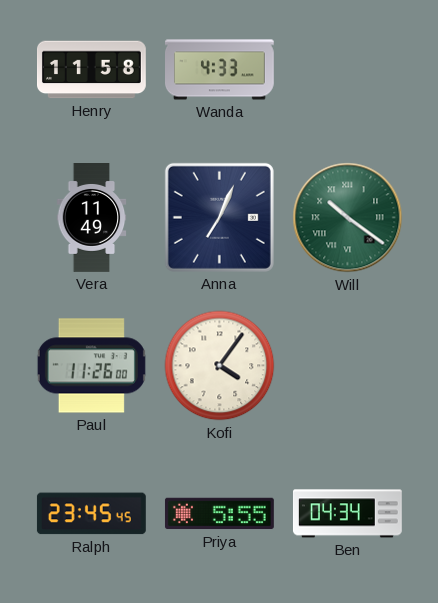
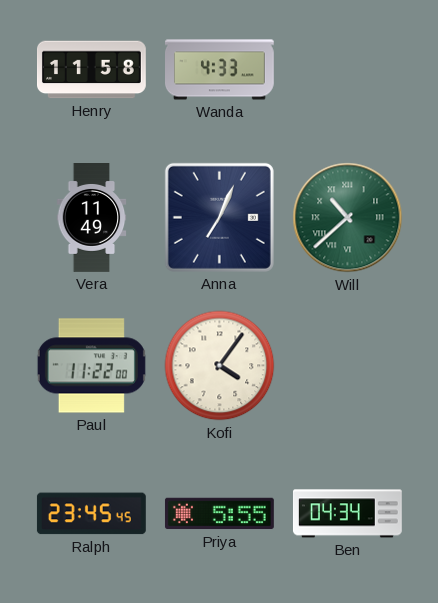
Will: 10:21 -> 10:38
Paul: 11:26 -> 11:22
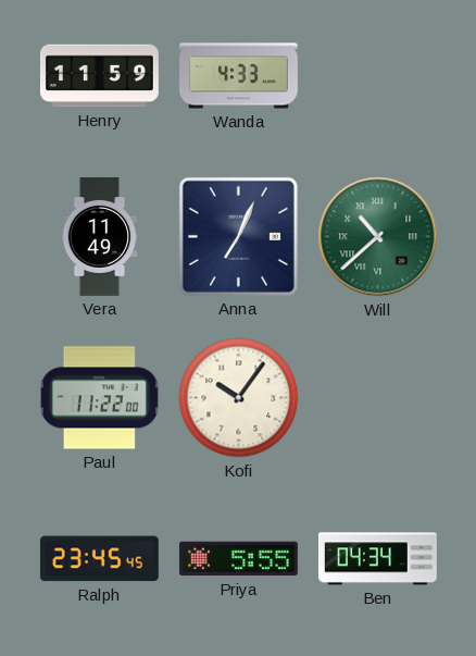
Henry: 11:58 -> 11:59
Kofi: 4:06 -> 10:06
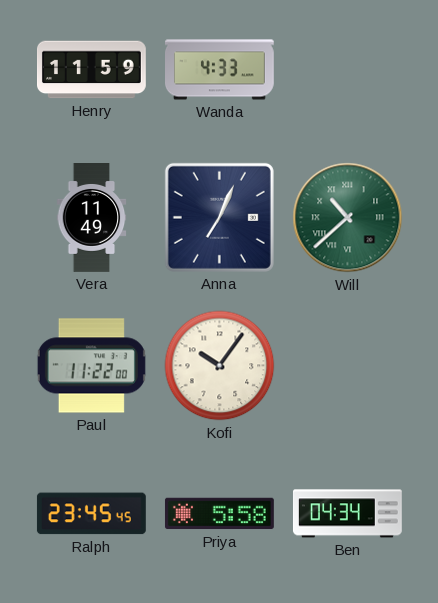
Priya: 5:55 -> 5:58
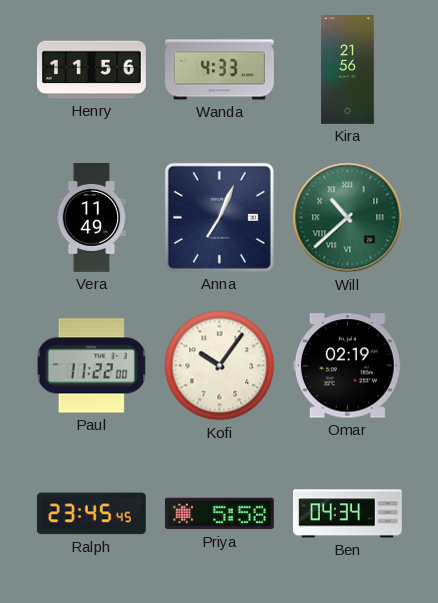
Henry: 11:59 -> 11:56
Kira: none -> 21:56
Omar: none -> 02:19
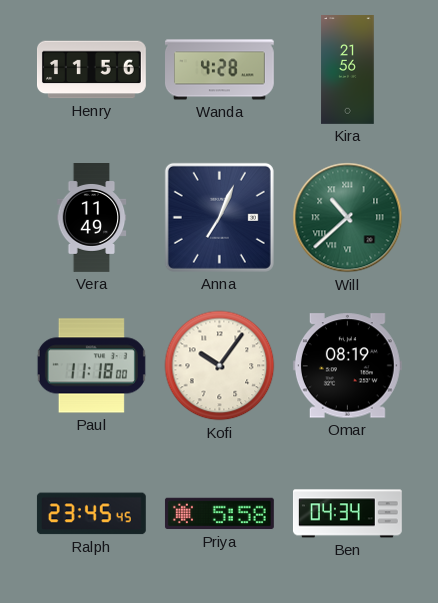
Wanda: 4:33 -> 4:28
Paul: 11:22 -> 11:18
Omar: 02:19 -> 08:19
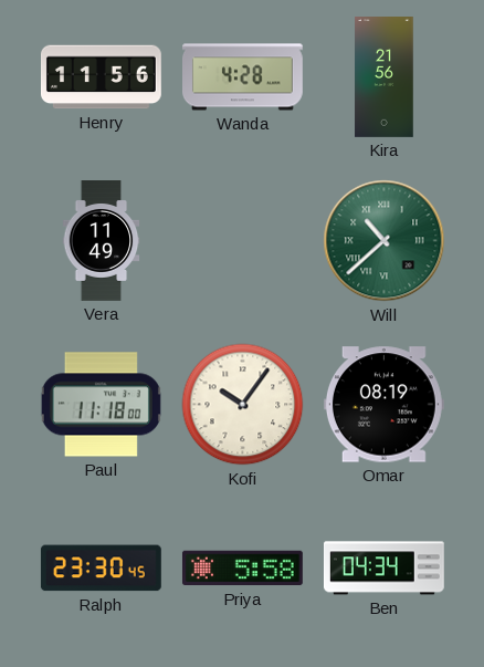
Anna: 7:04 -> none
Ralph: 23:45 -> 23:30
